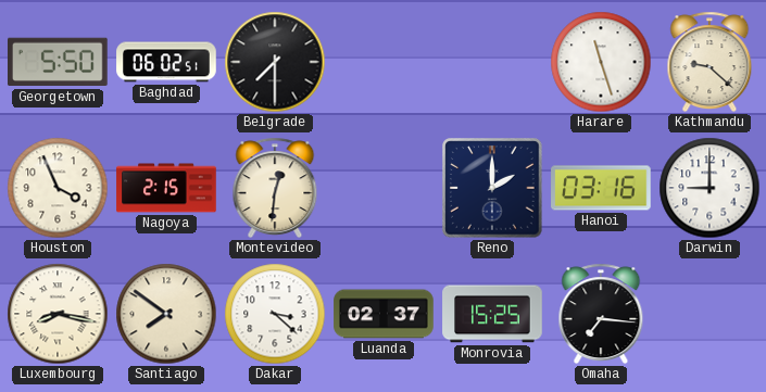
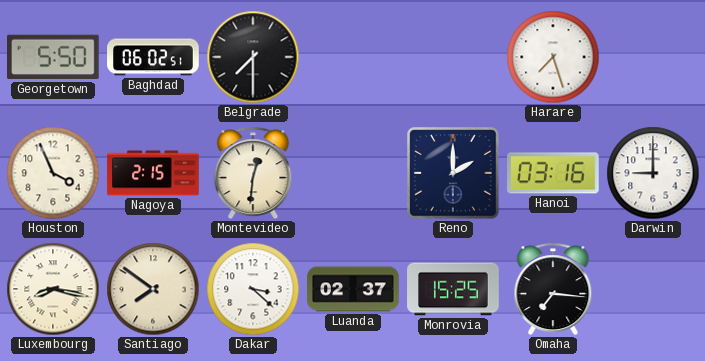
Harare: 11:27 -> 7:27
Kathmandu: 9:22 -> none
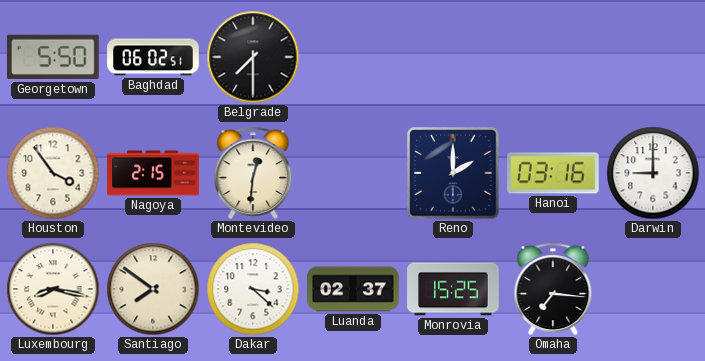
Harare: 7:27 -> none
Houston: 3:56 -> 3:54
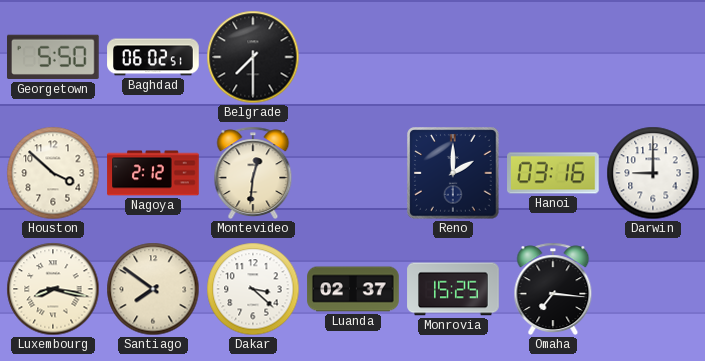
Houston: 3:54 -> 3:52
Nagoya: 2:15 -> 2:12
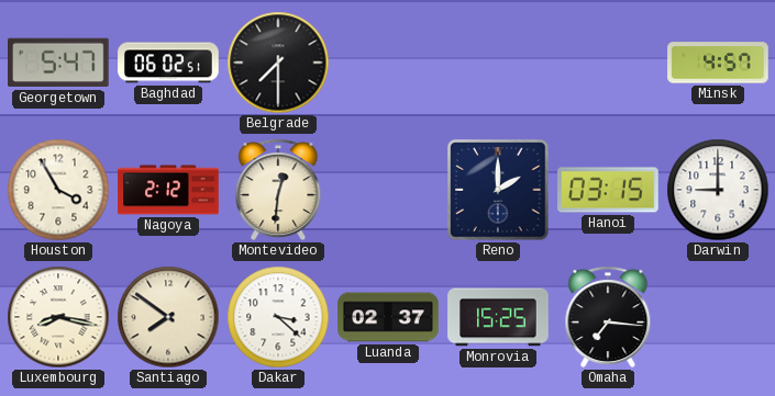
Georgetown: 5:50 -> 5:47
Minsk: none -> 4:57
Houston: 3:52 -> 3:55
Hanoi: 03:16 -> 03:15
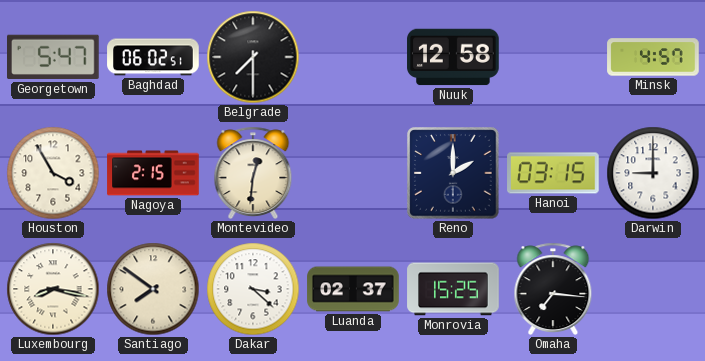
Nuuk: none -> 12:58
Nagoya: 2:12 -> 2:15
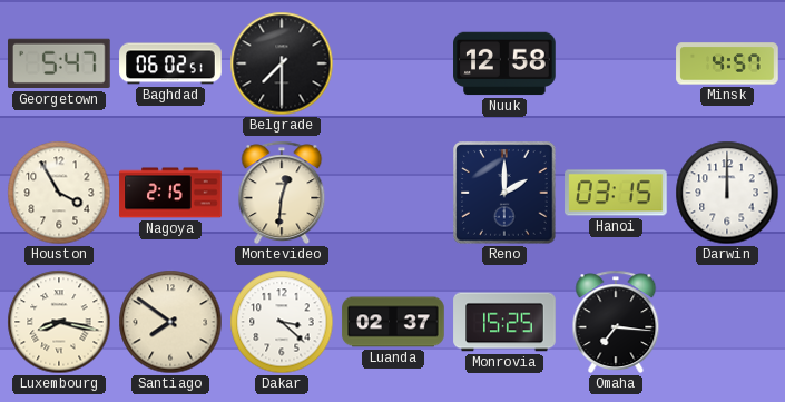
Darwin: 9:00 -> 12:00
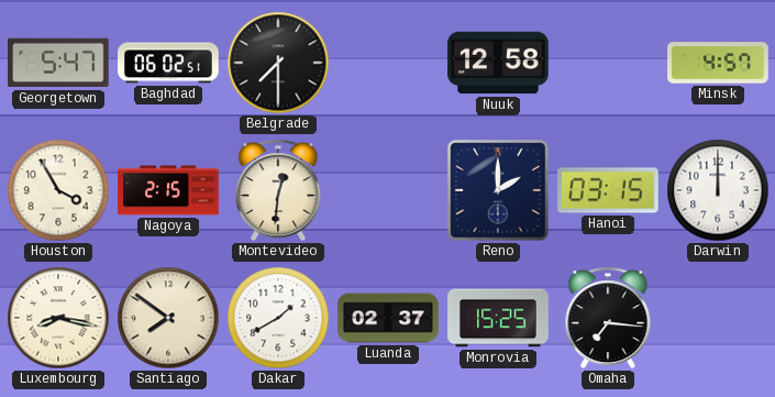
Dakar: 3:22 -> 1:40
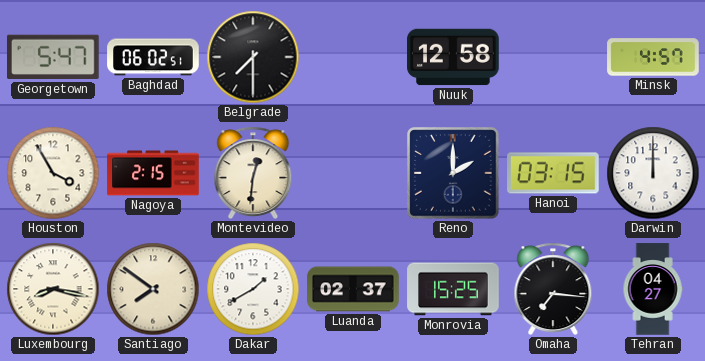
Tehran: none -> 04:27
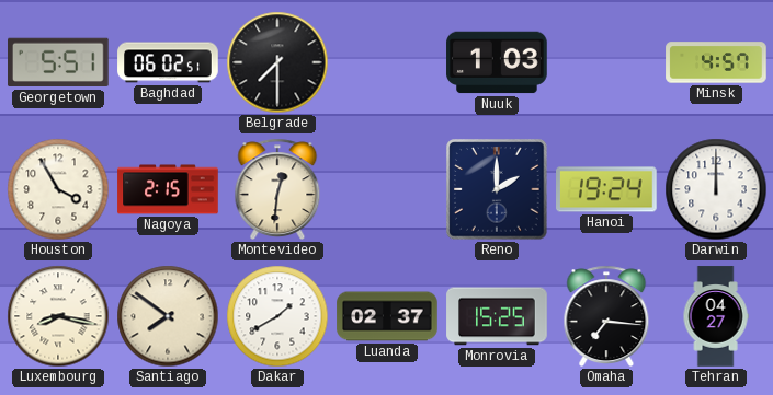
Georgetown: 5:47 -> 5:51
Nuuk: 12:58 -> 1:03
Hanoi: 03:15 -> 19:24
